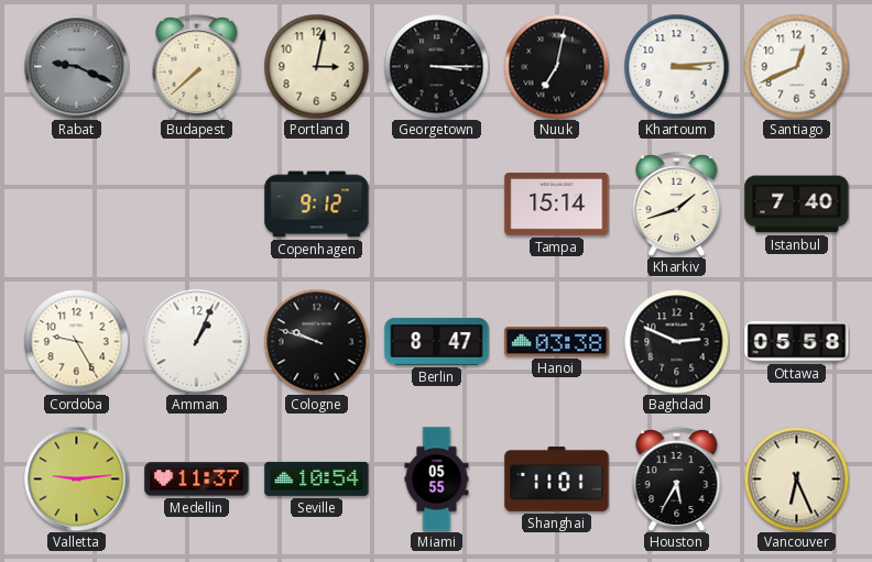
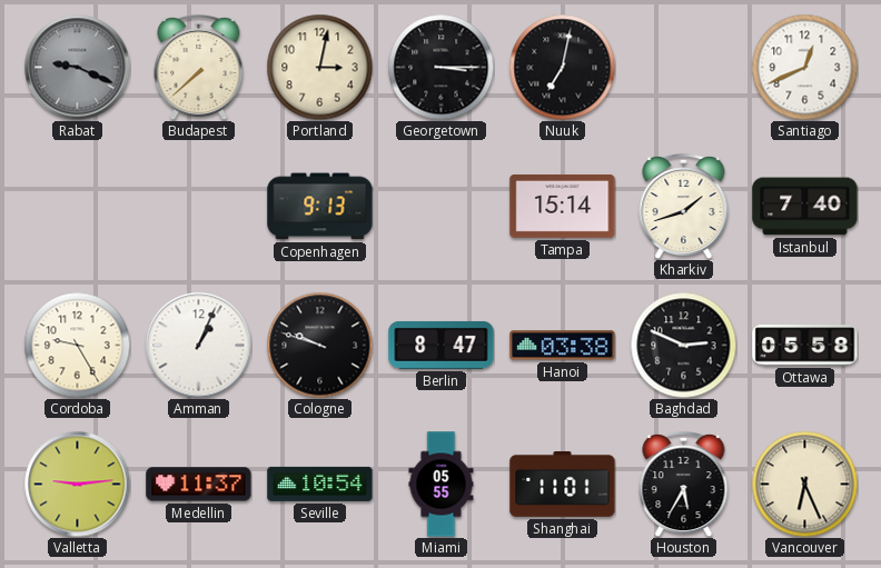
Khartoum: 3:14 -> none
Copenhagen: 9:12 -> 9:13
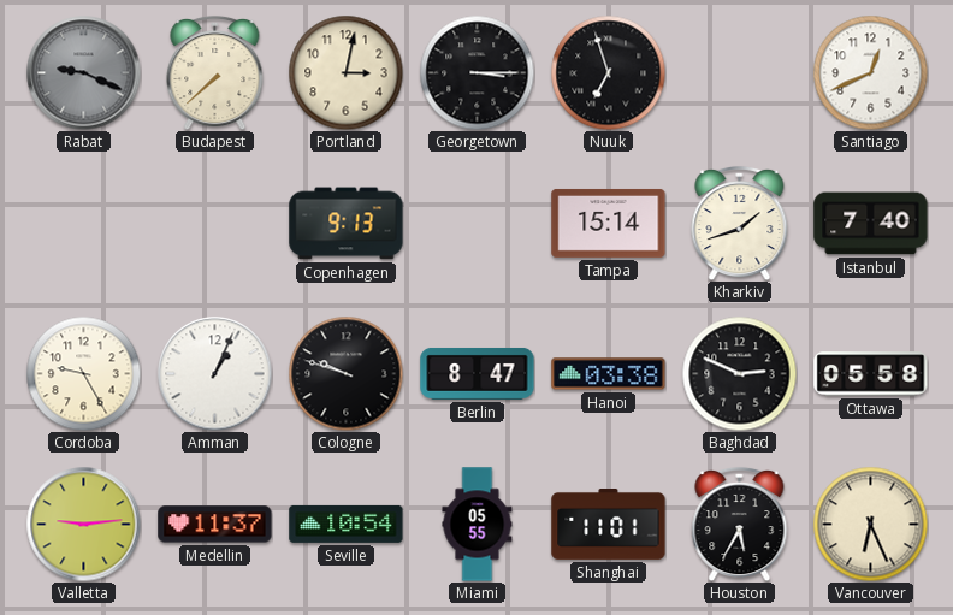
Nuuk: 7:02 -> 6:57
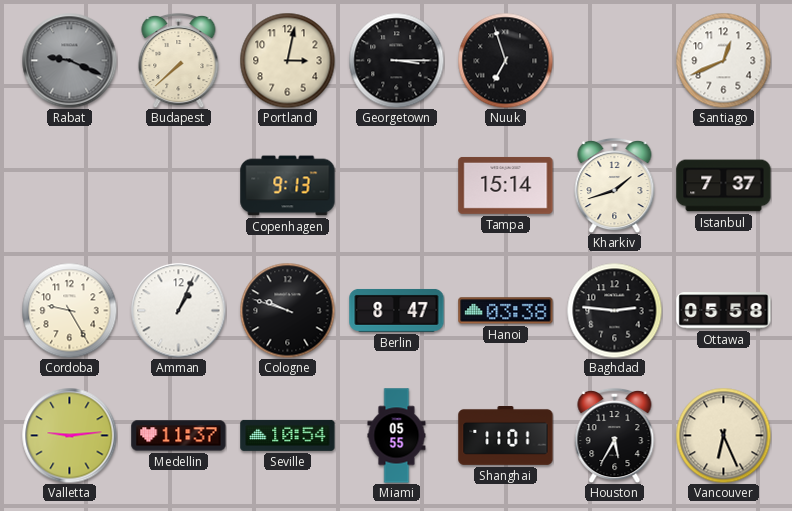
Istanbul: 7:40 -> 7:37
Baghdad: 2:49 -> 2:46
